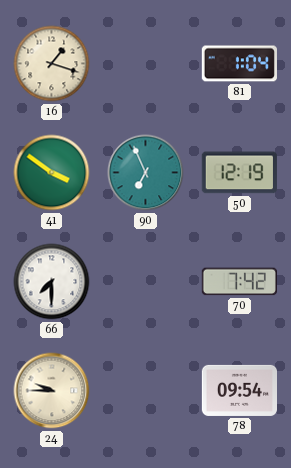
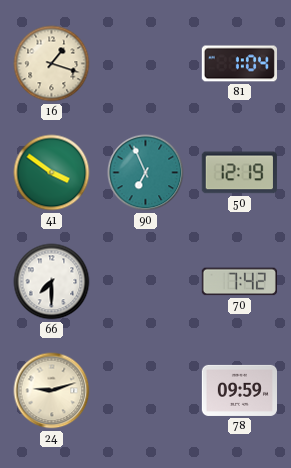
24: 9:45 -> 9:12
78: 09:54 -> 09:59
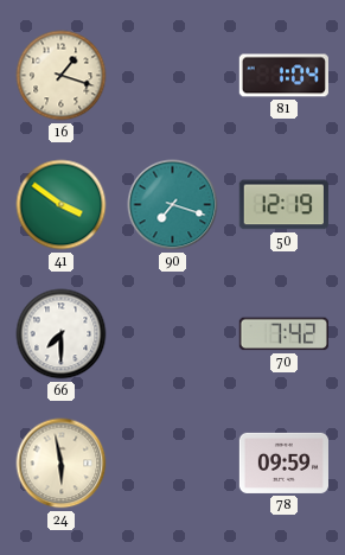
90: 6:56 -> 7:18
24: 9:12 -> 5:58
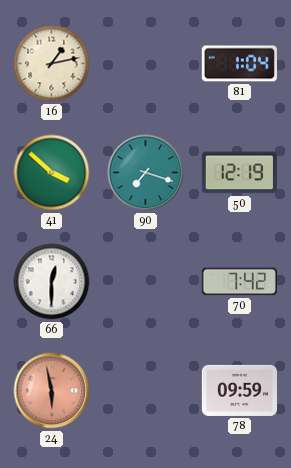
16: 1:18 -> 1:13
41: 3:51 -> 3:52
66: 7:30 -> 12:30
24 dial: cream -> salmon
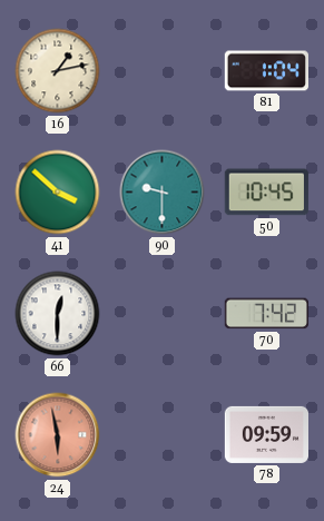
90: 7:18 -> 9:30
50: 12:19 -> 10:45
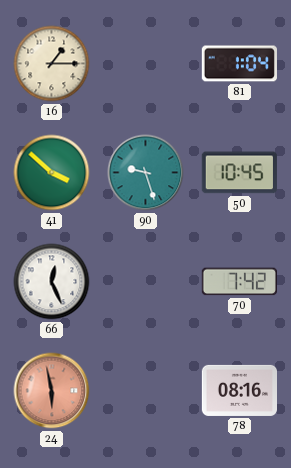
16: 1:13 -> 1:15
90: 9:30 -> 9:27
66: 12:30 -> 12:26
78: 09:59 -> 08:16
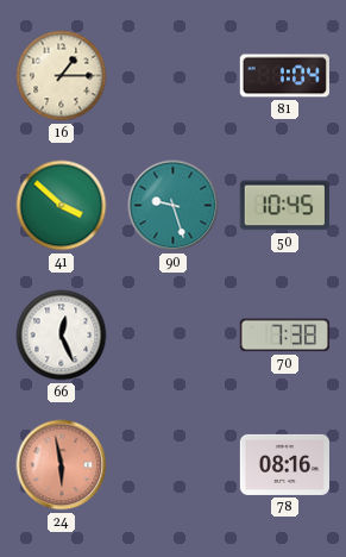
70: 7:42 -> 7:38
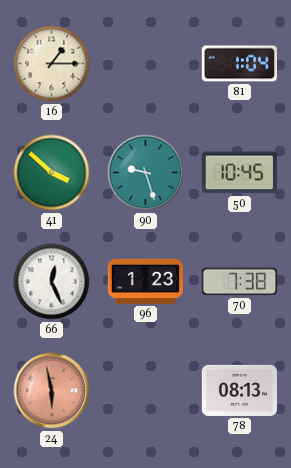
96: none -> 1:23
78: 08:16 -> 08:13
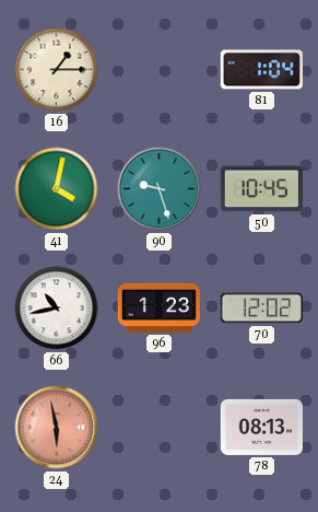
41: 3:52 -> 4:02
66: 12:26 -> 10:43
70: 7:38 -> 12:02
